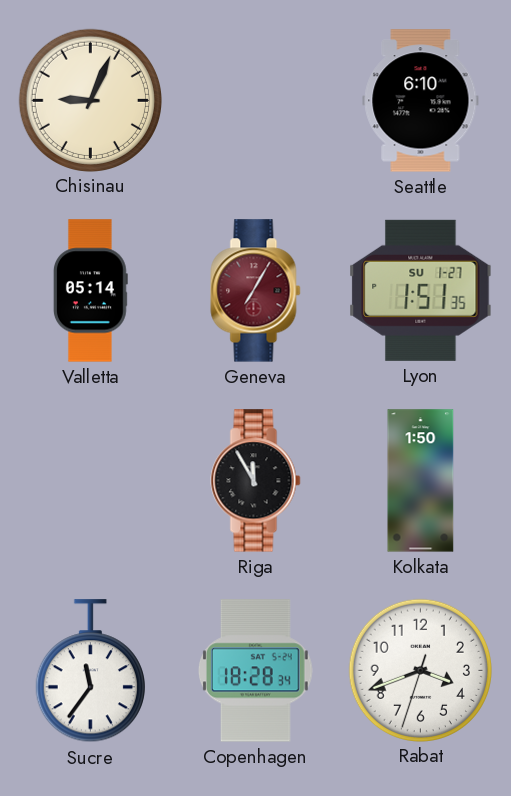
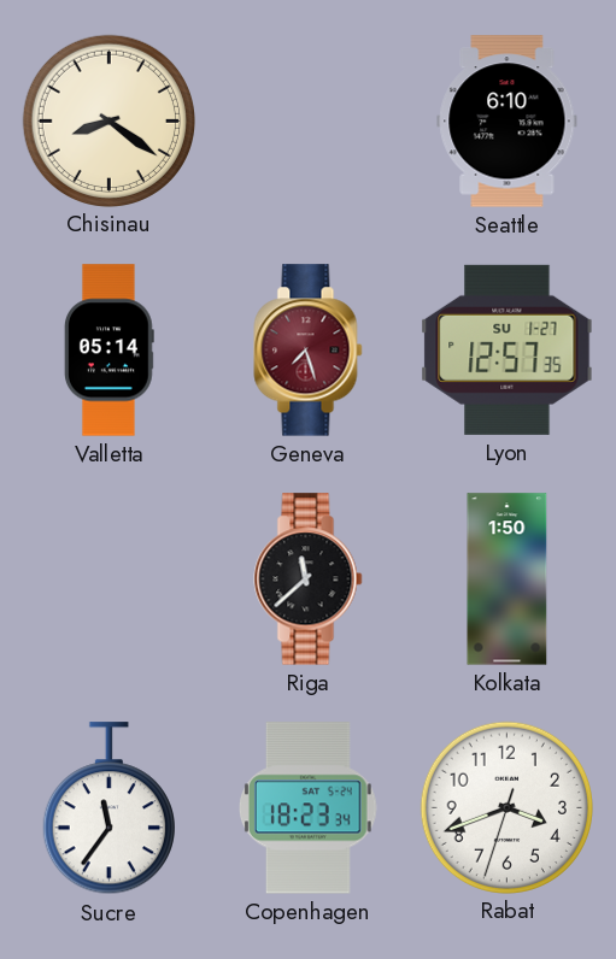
Chisinau: 9:04 -> 8:21
Geneva: 7:05 -> 7:27
Lyon: 1:51 -> 12:57
Riga: 11:55 -> 11:38
Copenhagen: 18:28 -> 18:23
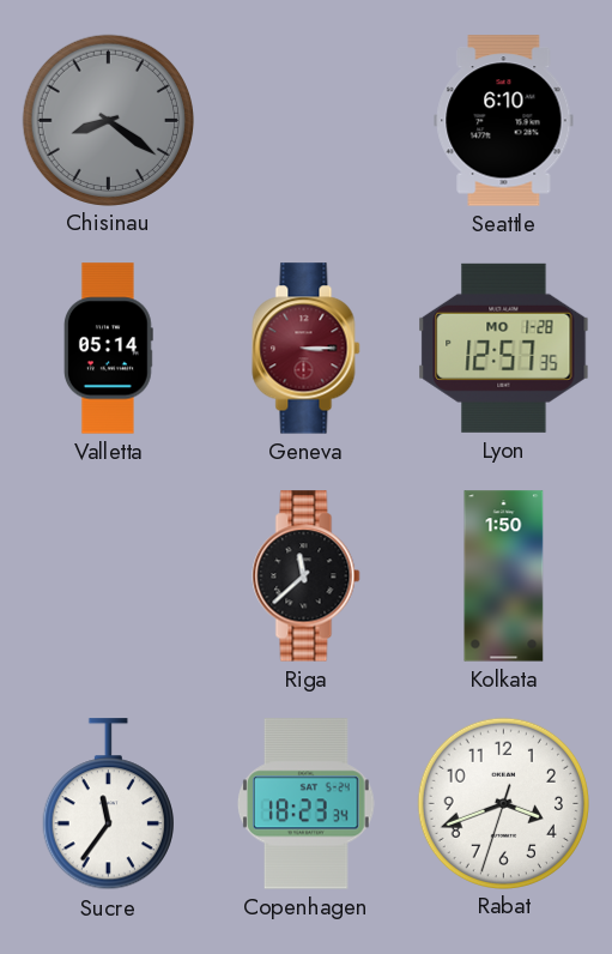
Chisinau dial: cream -> grey
Geneva: 7:27 -> 3:15
Lyon date: SU 1-27 -> MO 1-28
